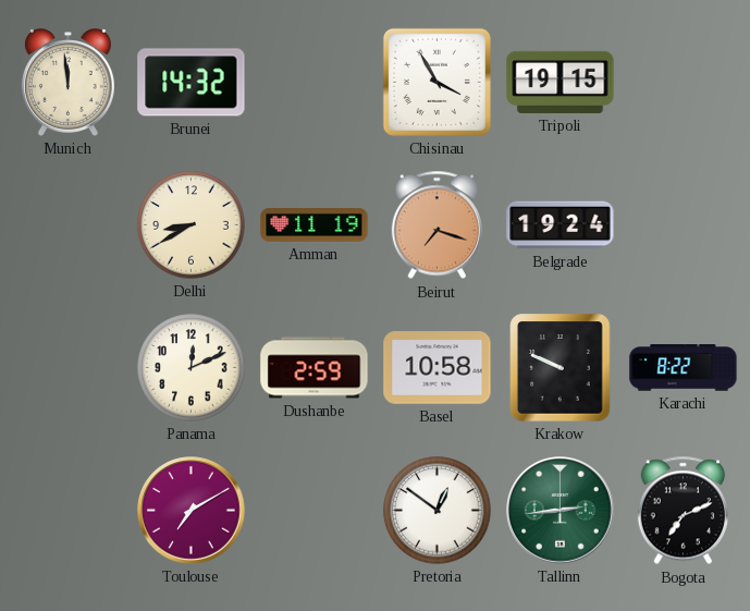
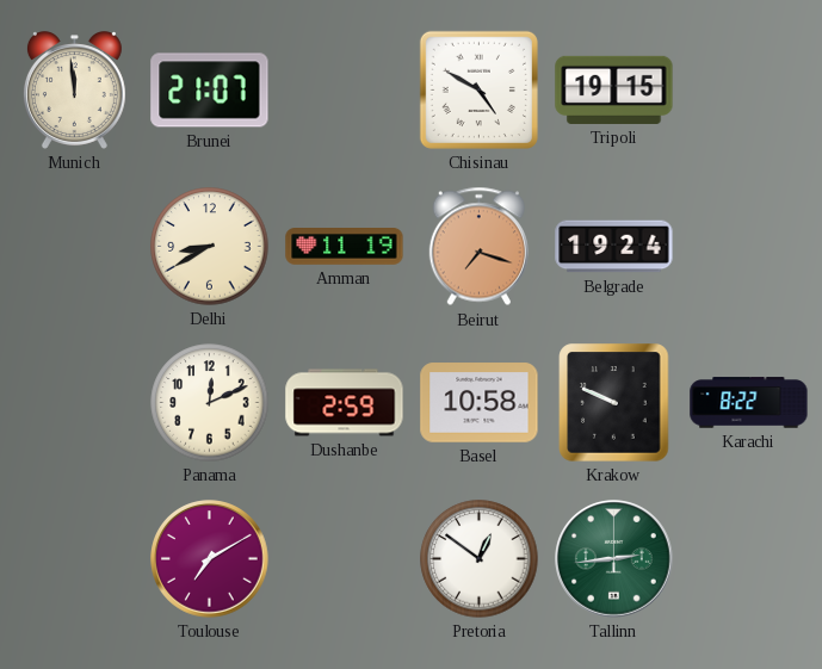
Brunei: 14:32 -> 21:07
Chisinau: 3:55 -> 4:50
Bogota: 7:11 -> none
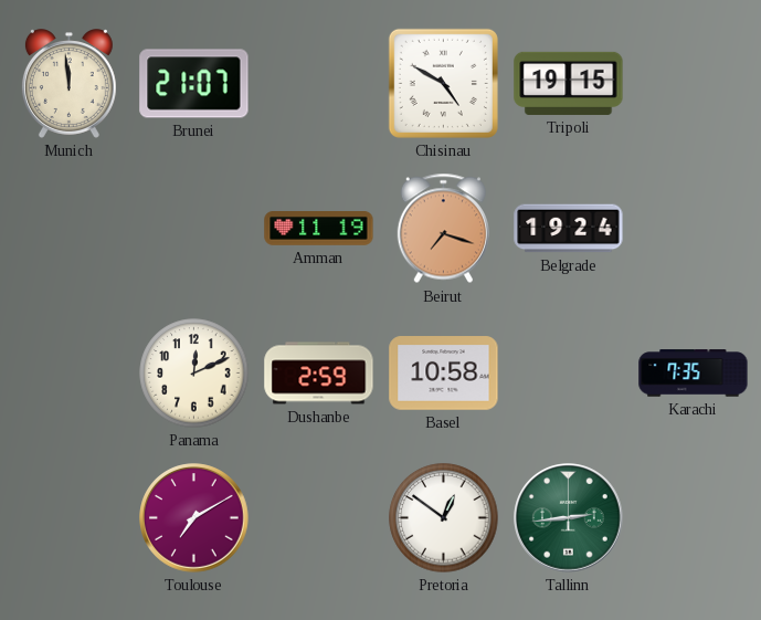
Delhi: 8:40 -> none
Krakow: 9:49 -> none
Karachi: 8:22 -> 7:35
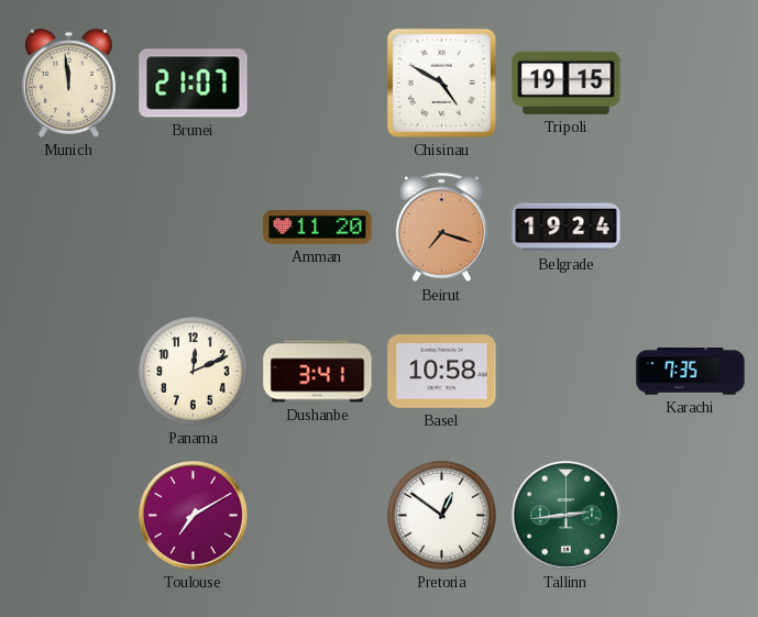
Amman: 11:19 -> 11:20
Dushanbe: 2:59 -> 3:41
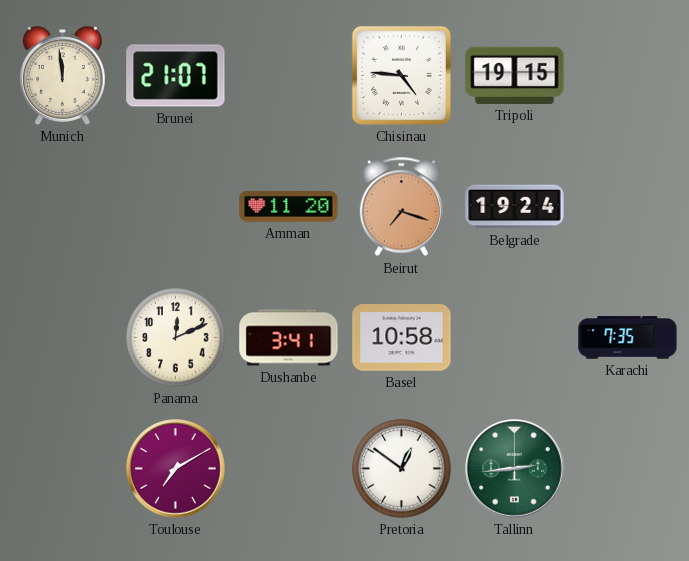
Chisinau: 4:50 -> 4:46
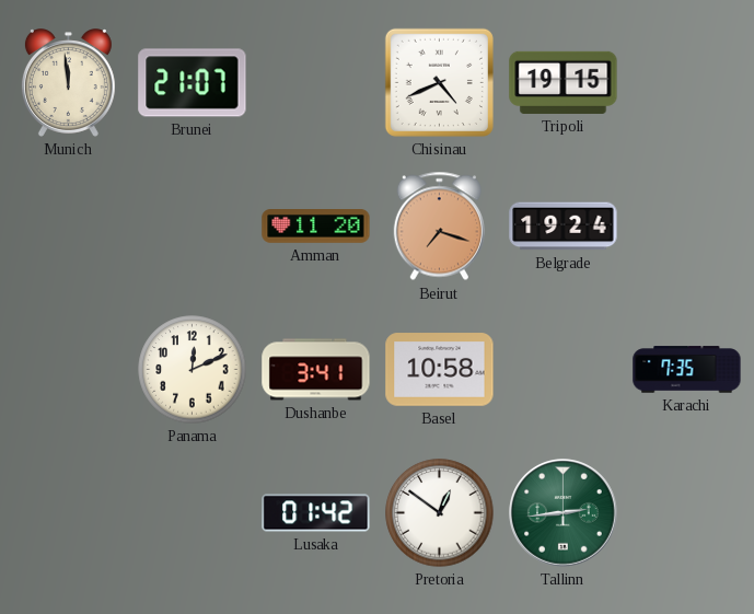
Chisinau: 4:46 -> 4:41
Toulouse: 7:10 -> none
Lusaka: none -> 01:42
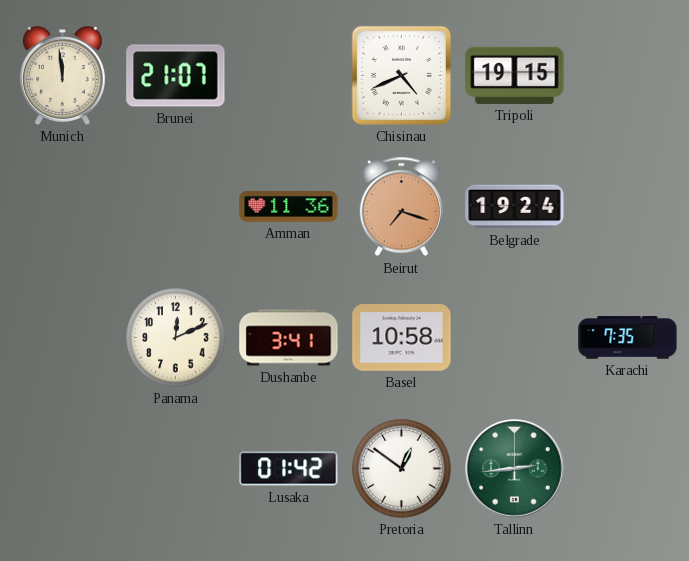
Amman: 11:20 -> 11:36
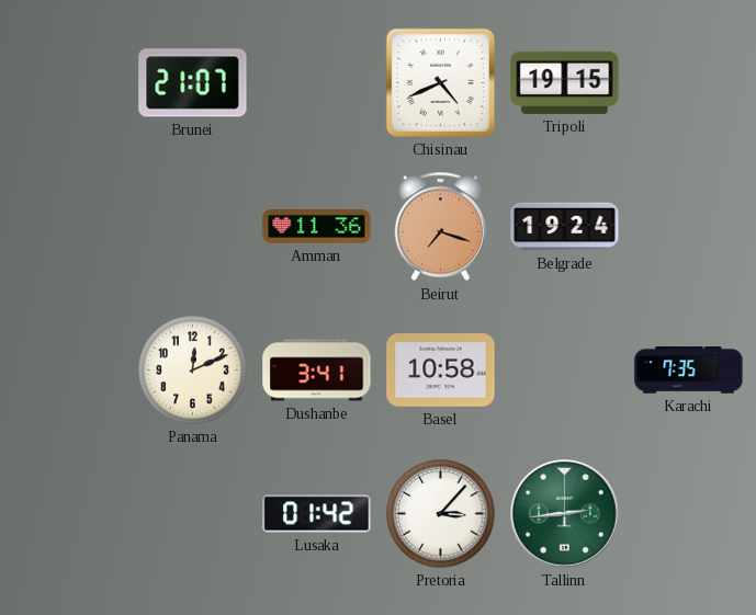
Munich: 11:59 -> none
Pretoria: 12:51 -> 3:07
